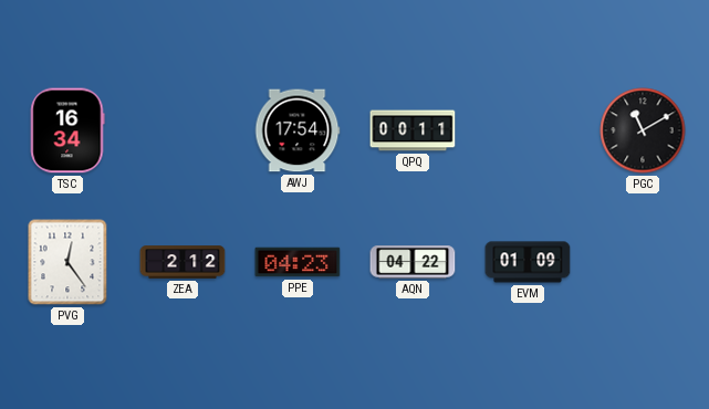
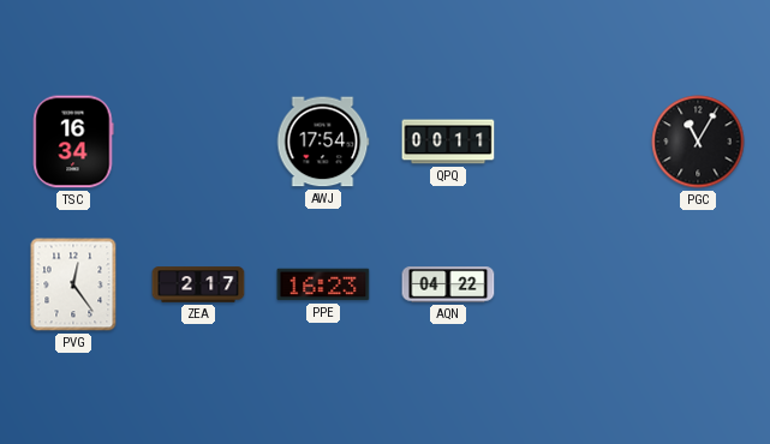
PGC: 11:10 -> 11:05
ZEA: 2:12 -> 2:17
PPE: 04:23 -> 16:23
EVM: 01:09 -> none
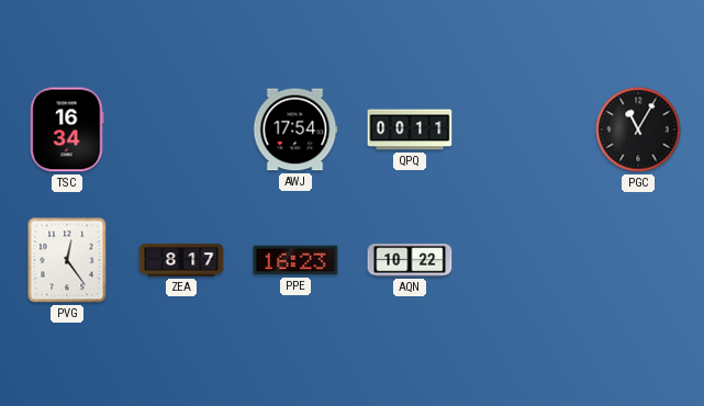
ZEA: 2:17 -> 8:17
AQN: 04:22 -> 10:22
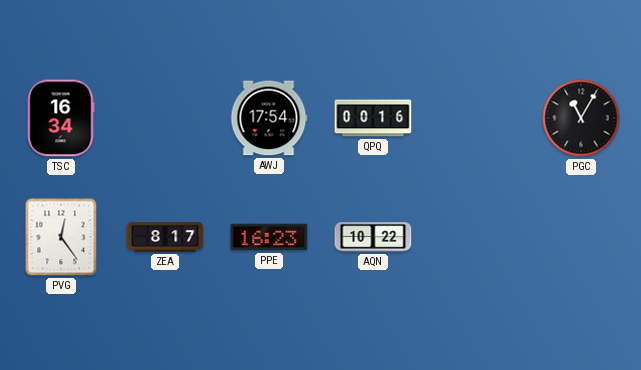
QPQ: 00:11 -> 00:16
